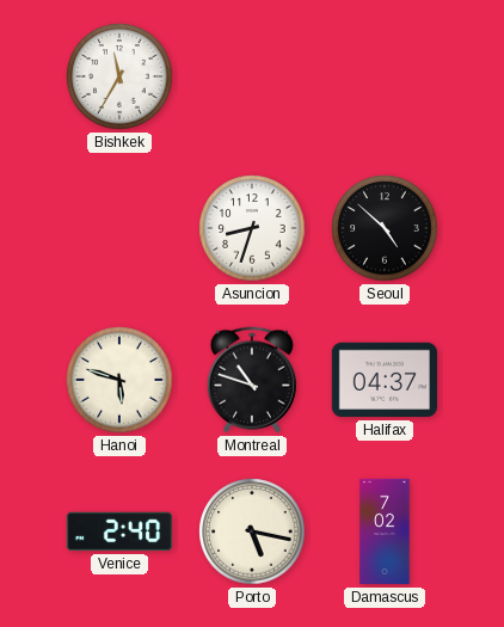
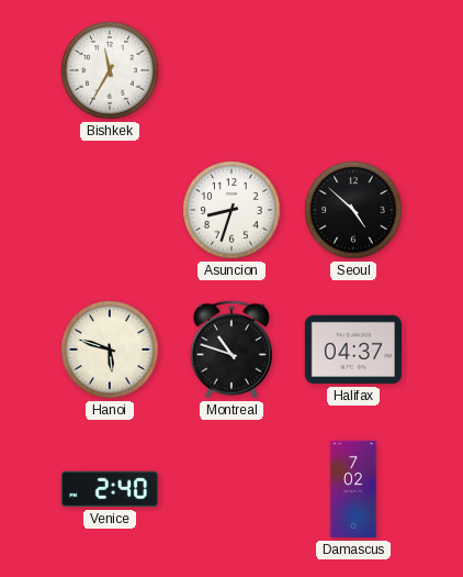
Porto: 5:17 -> none
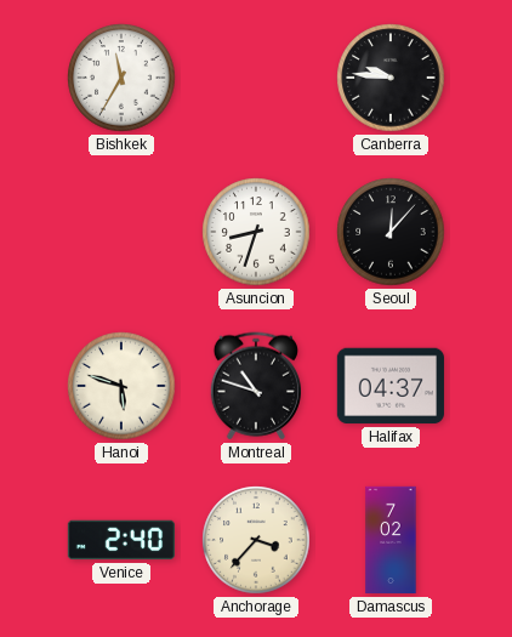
Canberra: none -> 9:46
Seoul: 4:52 -> 12:07
Anchorage: none -> 3:37
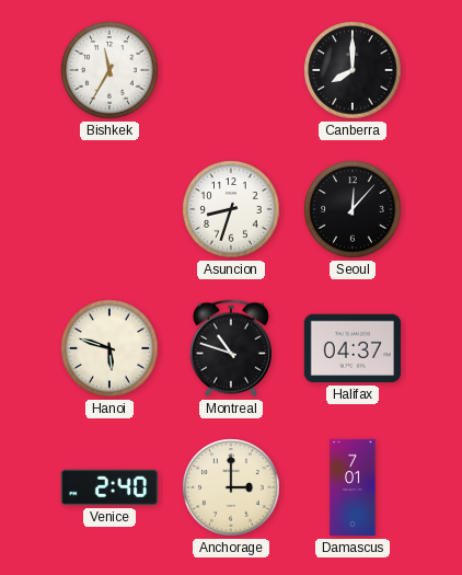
Canberra: 9:46 -> 8:00
Anchorage: 3:37 -> 3:00
Damascus: 7:02 -> 7:01
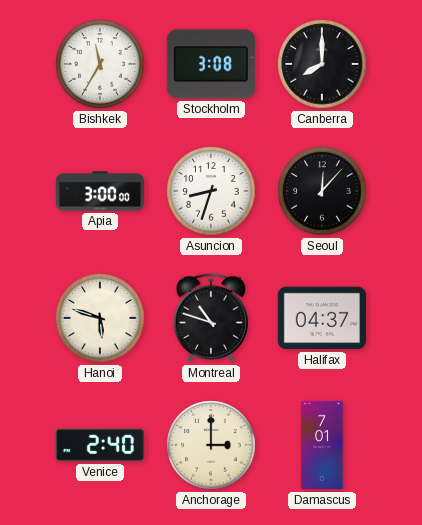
Stockholm: none -> 3:08
Apia: none -> 3:00
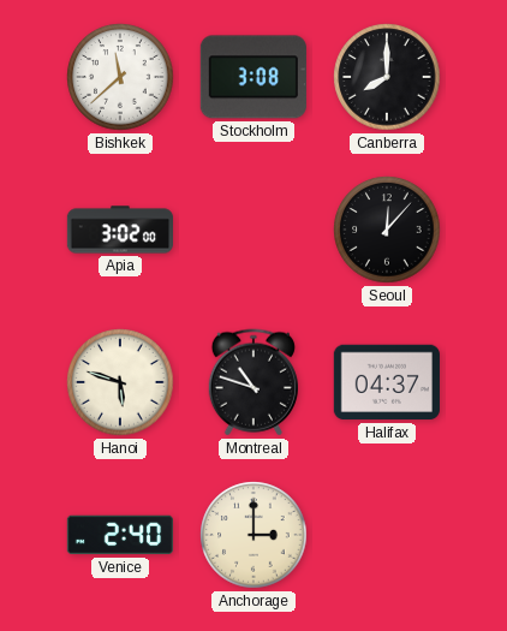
Bishkek: 11:35 -> 11:38
Apia: 3:00 -> 3:02
Asuncion: 8:33 -> none
Damascus: 7:01 -> none
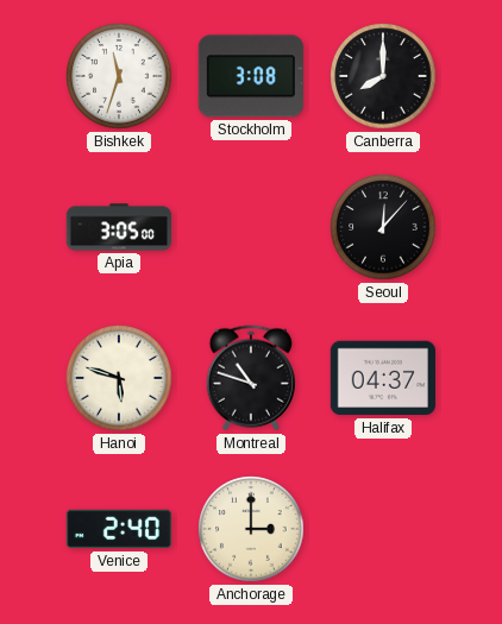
Bishkek: 11:38 -> 11:33
Apia: 3:02 -> 3:05
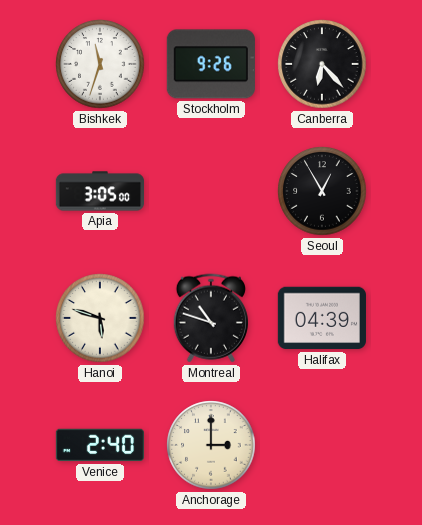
Stockholm: 3:08 -> 9:26
Canberra: 8:00 -> 6:23
Seoul: 12:07 -> 12:55
Halifax: 04:37 -> 04:39
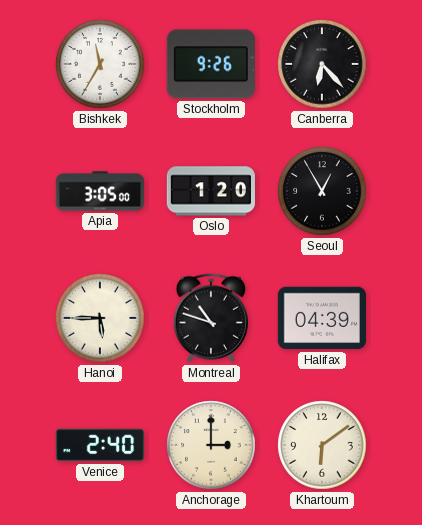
Bishkek: 11:33 -> 11:35
Oslo: none -> 1:20
Hanoi: 5:48 -> 5:45
Khartoum: none -> 6:09
